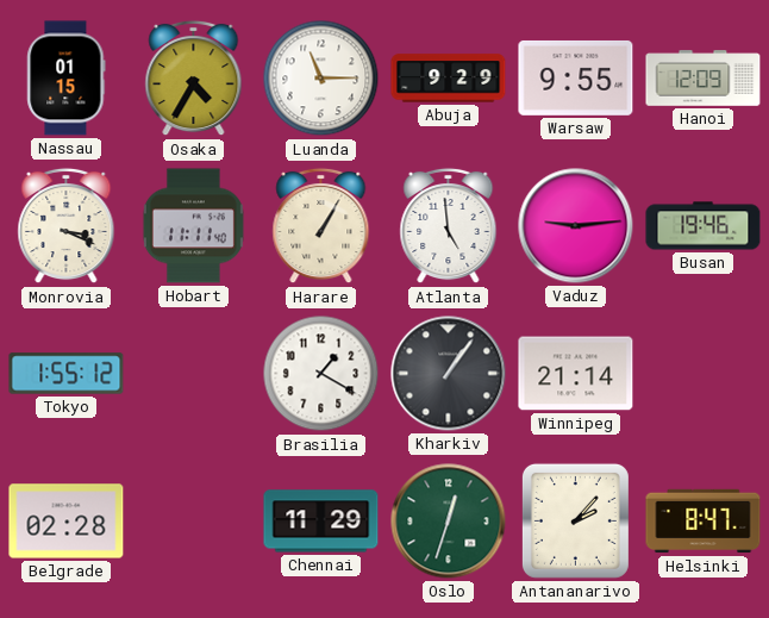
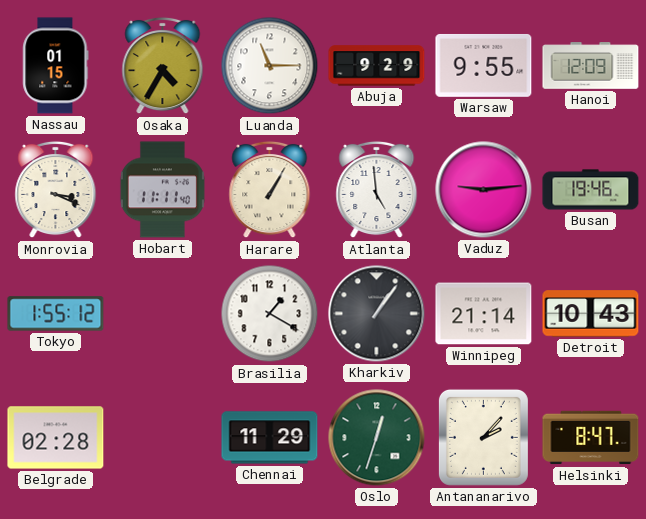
Detroit: none -> 10:43
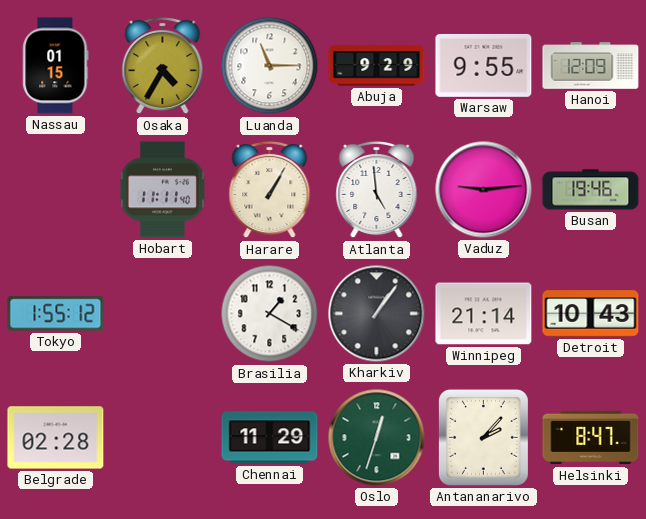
Monrovia: 3:19 -> none
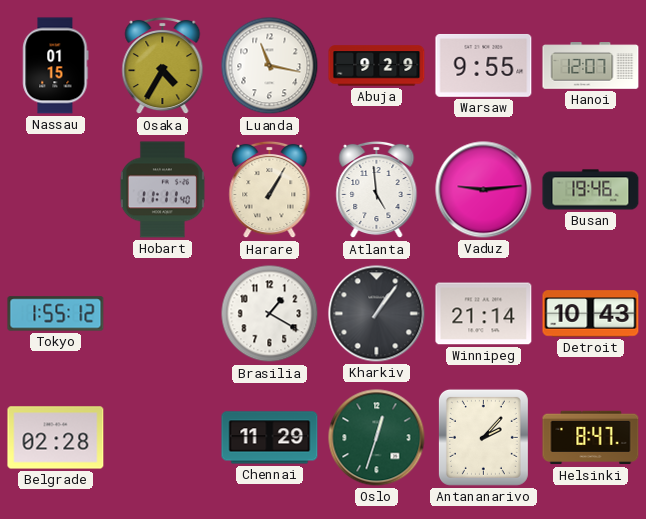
Luanda: 11:15 -> 11:17
Hanoi: 12:09 -> 12:07
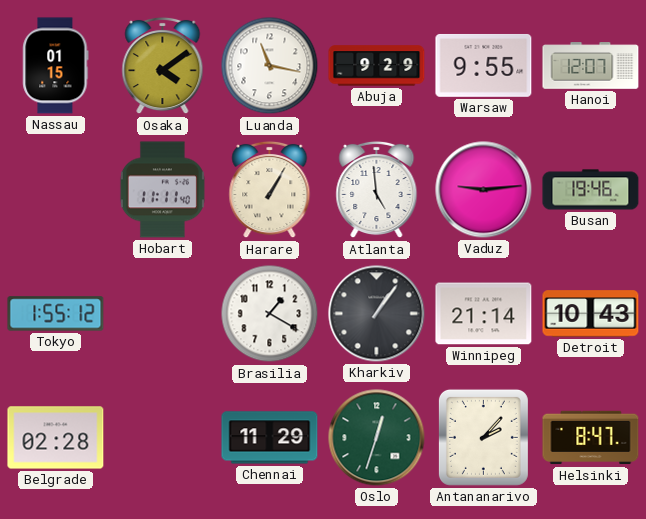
Osaka: 4:35 -> 4:09
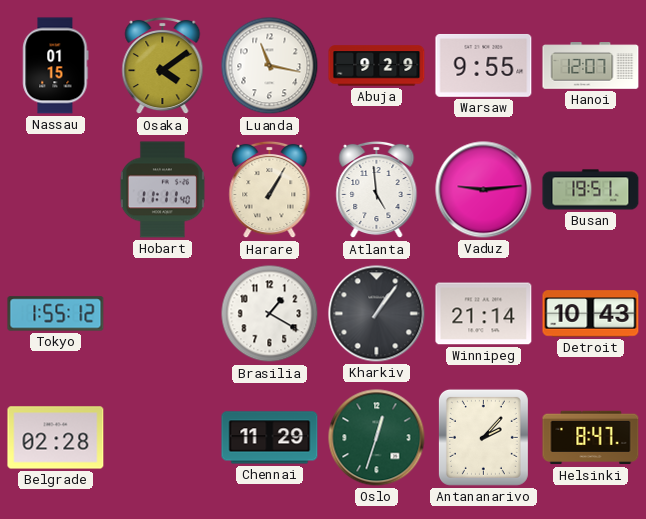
Busan: 19:46 -> 19:51
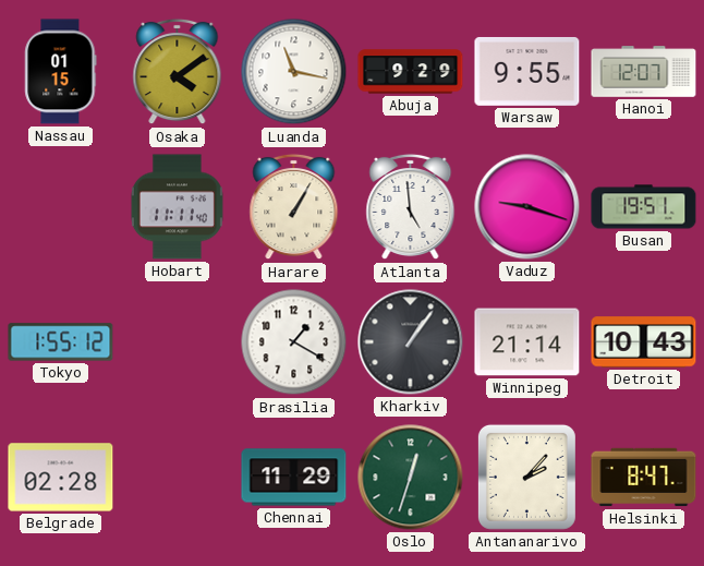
Vaduz: 9:14 -> 9:18
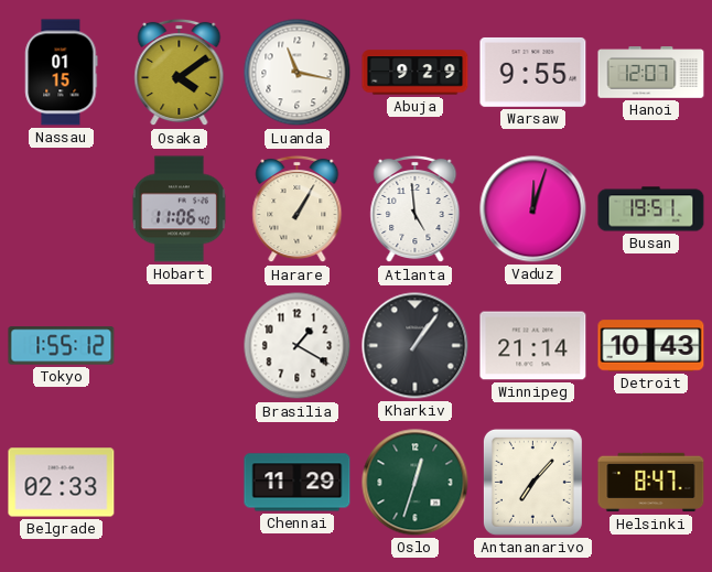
Hobart: 11:11 -> 11:06
Vaduz: 9:18 -> 12:03
Belgrade: 02:28 -> 02:33
Antananarivo: 2:07 -> 7:07
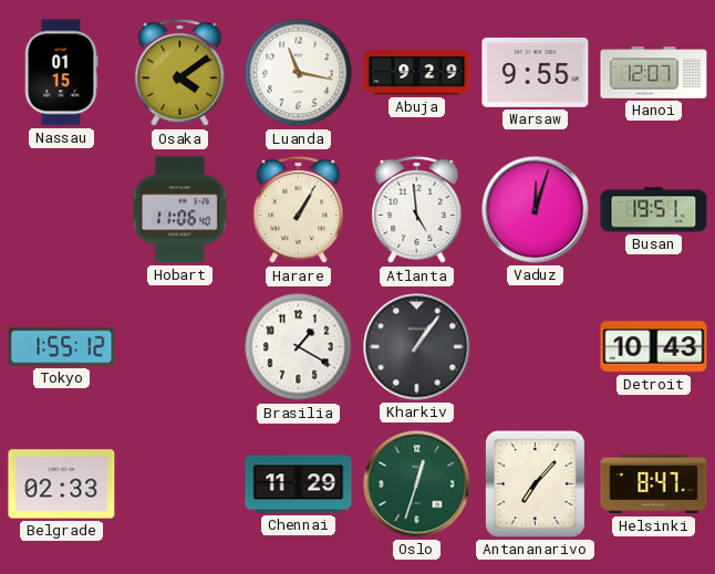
Winnipeg: 21:14 -> none
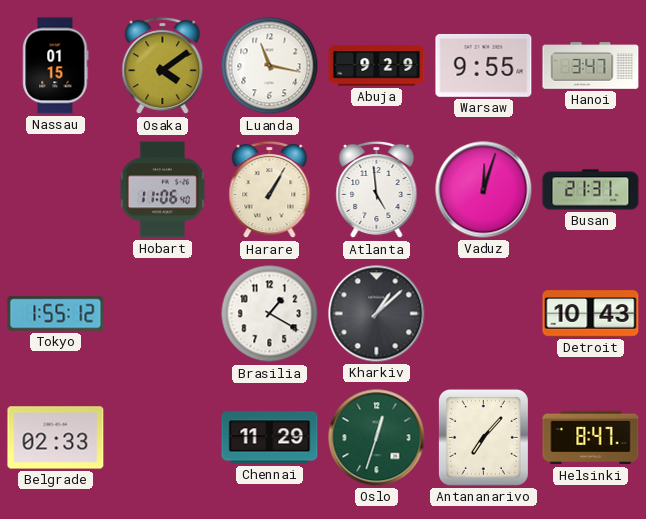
Hanoi: 12:07 -> 3:47
Busan: 19:51 -> 21:31
Kharkiv: 1:06 -> 1:08
